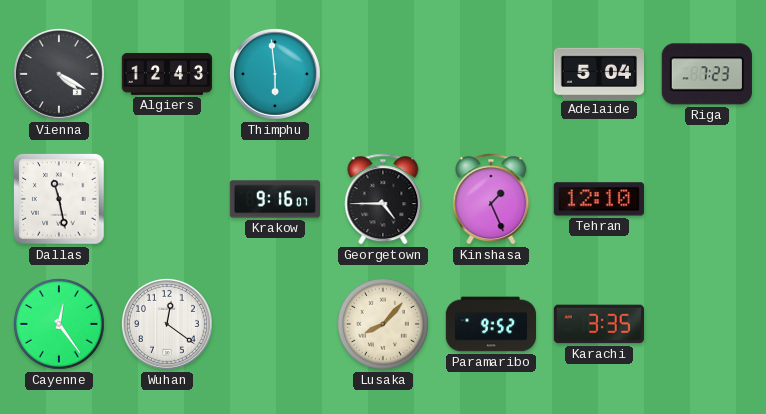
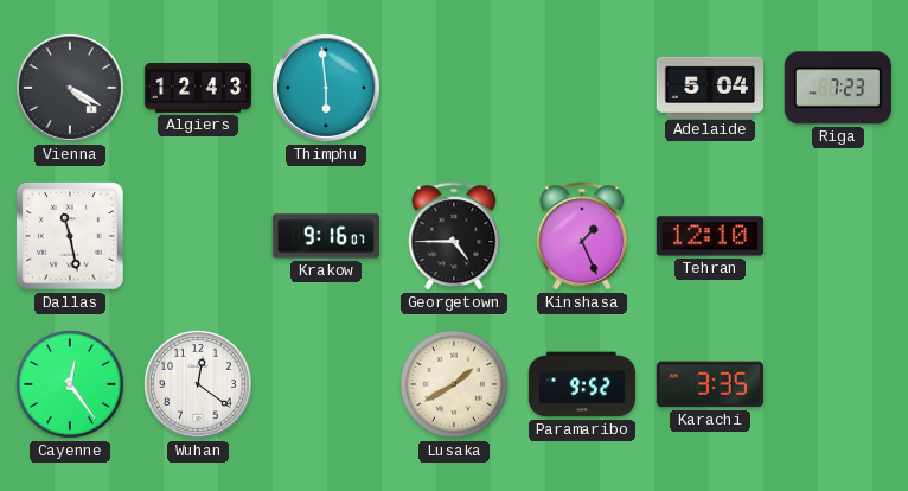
Lusaka: 8:07 -> 1:40
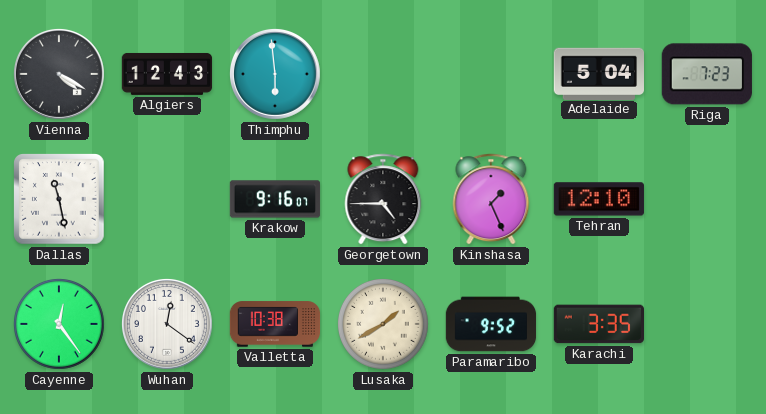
Valletta: none -> 10:38
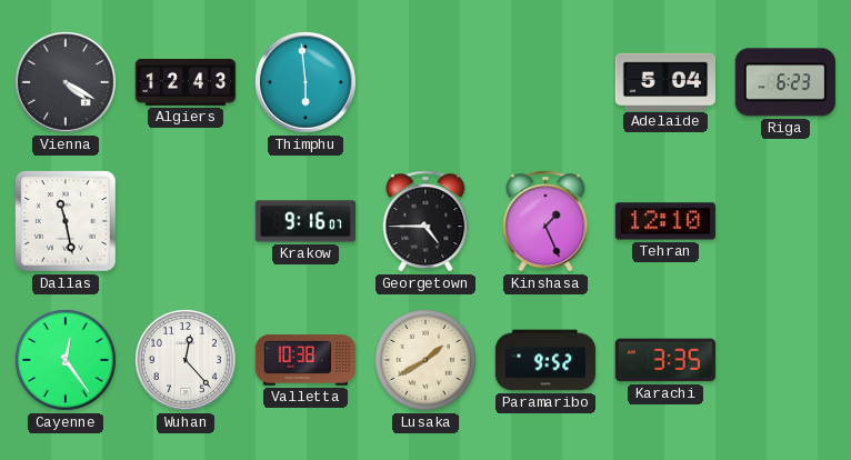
Riga: 7:23 -> 6:23
Wuhan: 12:21 -> 12:23
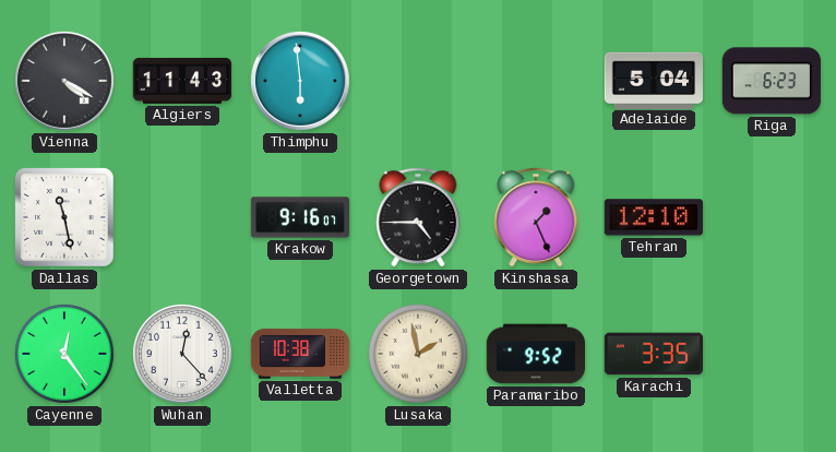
Algiers: 12:43 -> 11:43
Lusaka: 1:40 -> 1:58
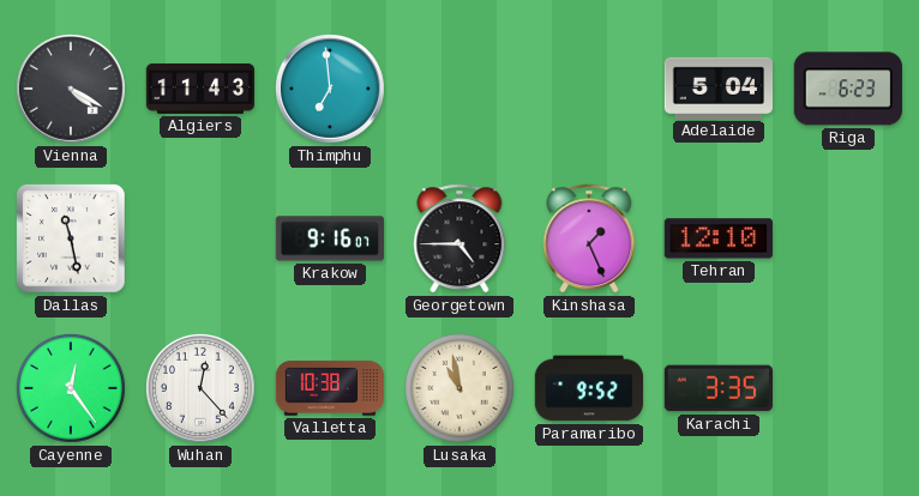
Thimphu: 5:59 -> 6:59
Lusaka: 1:58 -> 10:58
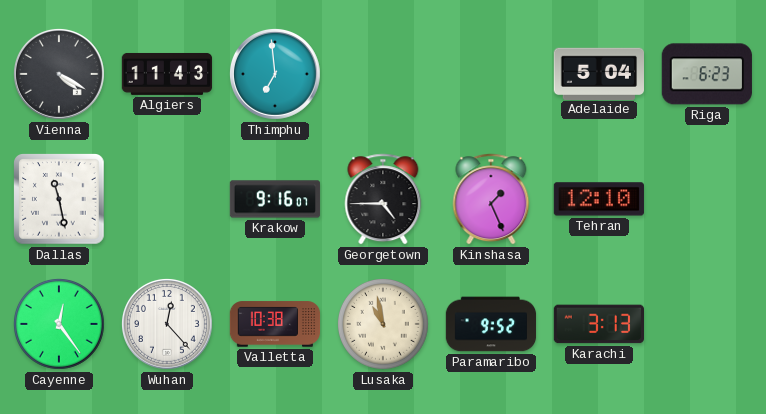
Karachi: 3:35 -> 3:13
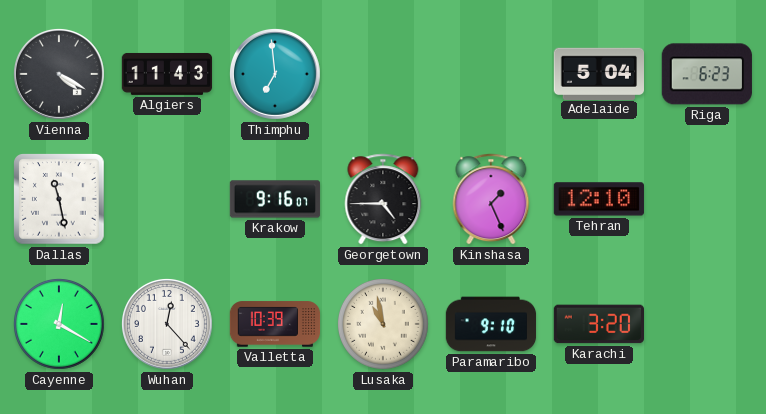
Cayenne: 12:24 -> 12:20
Valletta: 10:38 -> 10:39
Paramaribo: 9:52 -> 9:10
Karachi: 3:13 -> 3:20
